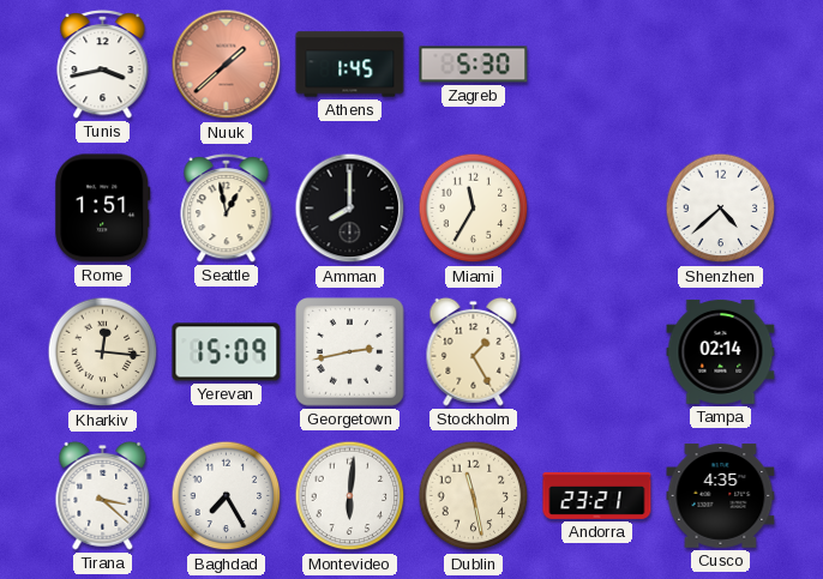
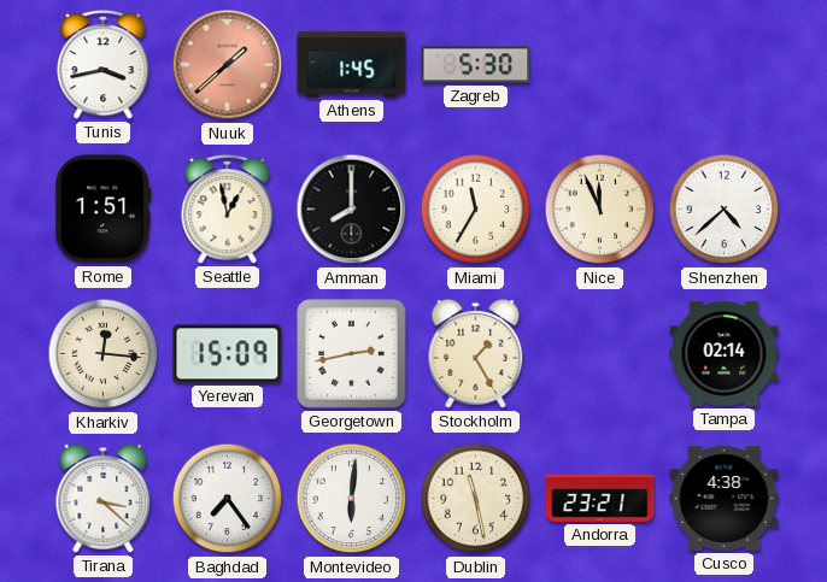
Nice: none -> 11:56
Baghdad: 7:25 -> 7:24
Cusco: 4:35 -> 4:38
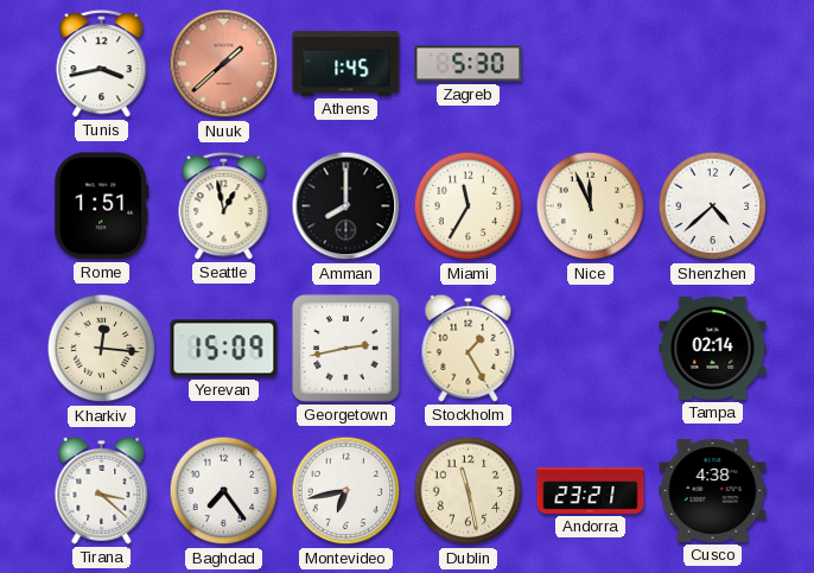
Montevideo: 6:01 -> 6:43
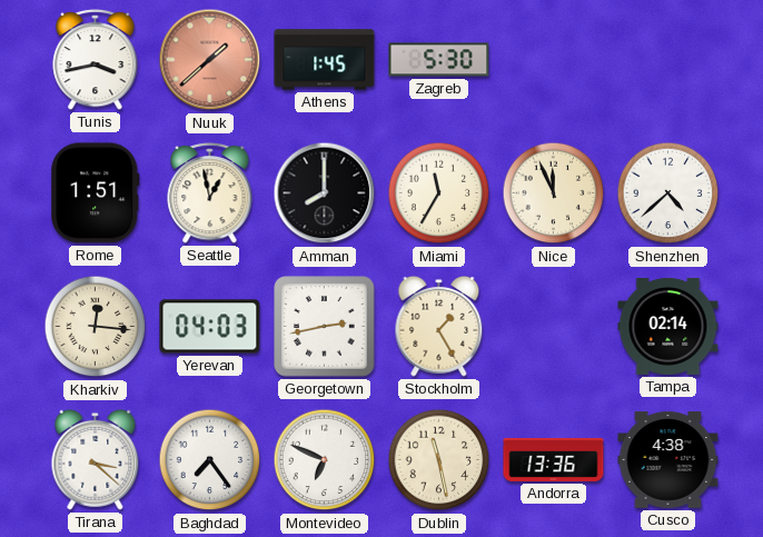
Yerevan: 15:09 -> 04:03
Montevideo: 6:43 -> 6:49
Andorra: 23:21 -> 13:36
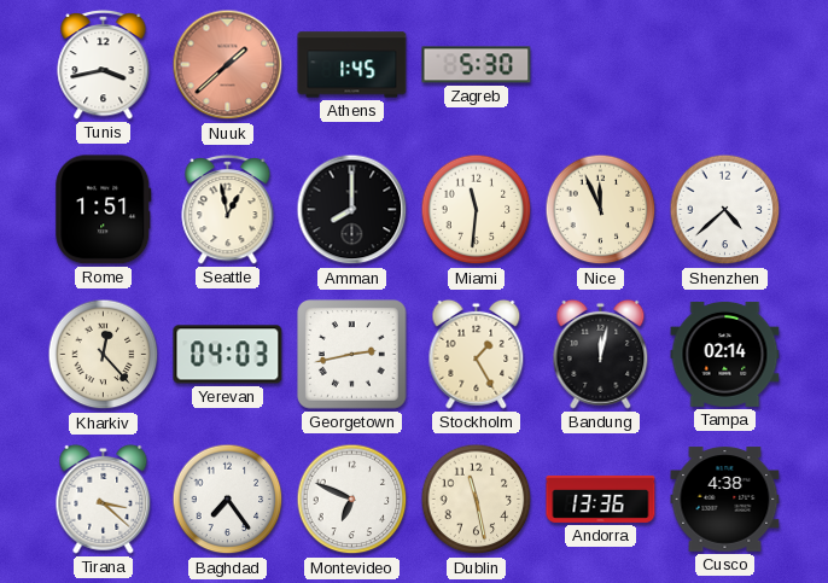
Miami: 11:35 -> 11:31
Kharkiv: 12:16 -> 12:23
Bandung: none -> 12:02
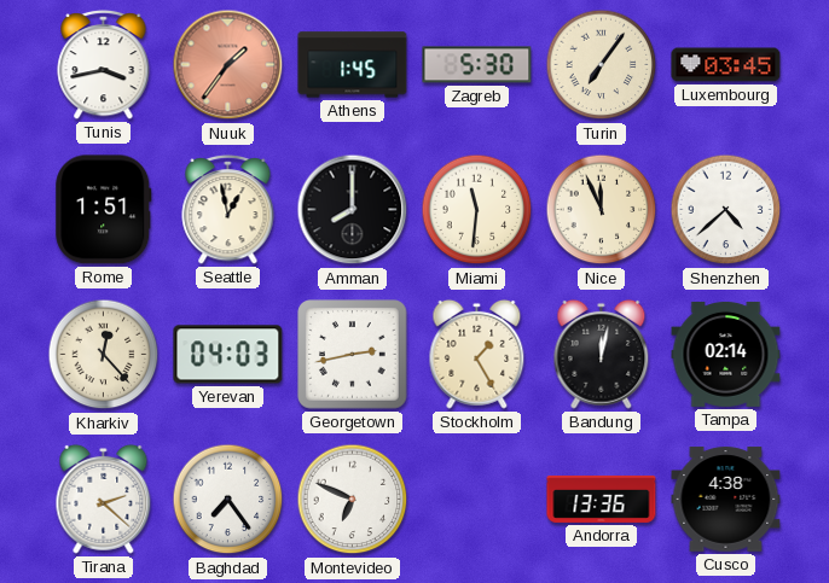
Nuuk: 1:38 -> 1:36
Turin: none -> 7:06
Luxembourg: none -> 03:45
Tirana: 3:22 -> 2:22
Dublin: 11:28 -> none
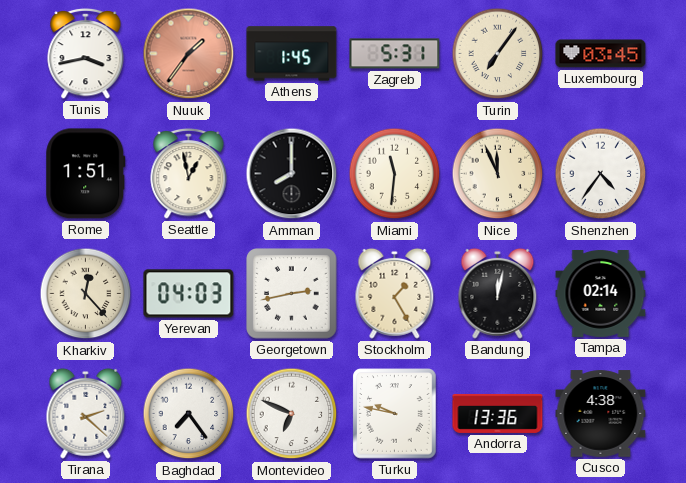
Zagreb: 5:30 -> 5:31
Shenzhen: 4:38 -> 4:36
Turku: none -> 9:47
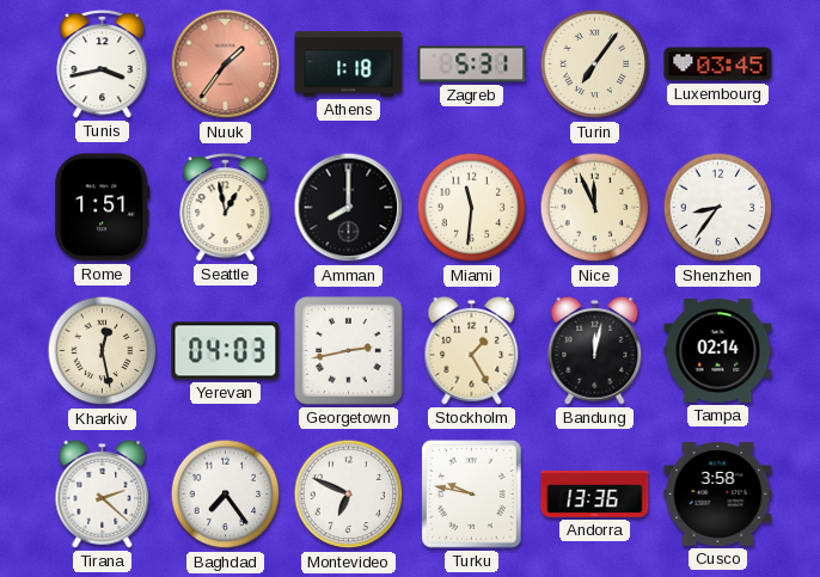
Athens: 1:45 -> 1:18
Shenzhen: 4:36 -> 8:36
Kharkiv: 12:23 -> 12:28
Cusco: 4:38 -> 3:58
